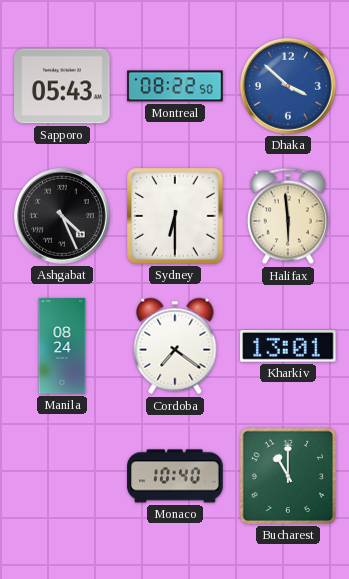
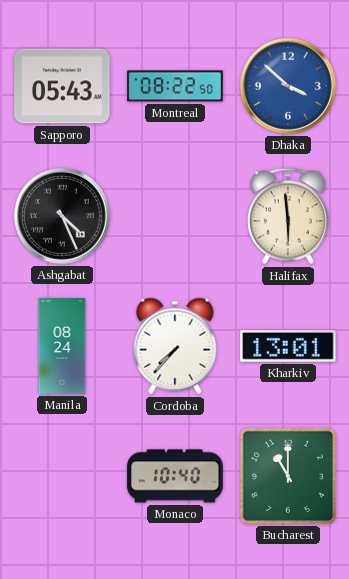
Sydney: 6:30 -> none
Cordoba: 7:21 -> 7:37
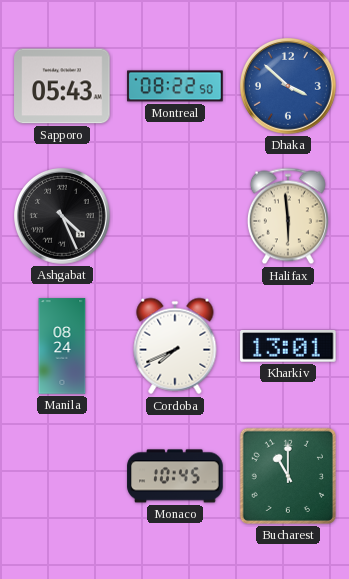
Cordoba: 7:37 -> 7:41
Monaco: 10:40 -> 10:45
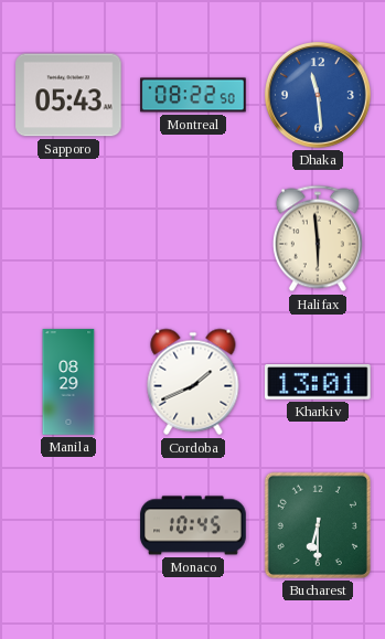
Dhaka: 3:52 -> 11:29
Ashgabat: 4:26 -> none
Manila: 08:24 -> 08:29
Cordoba: 7:41 -> 1:41
Bucharest: 11:00 -> 6:30
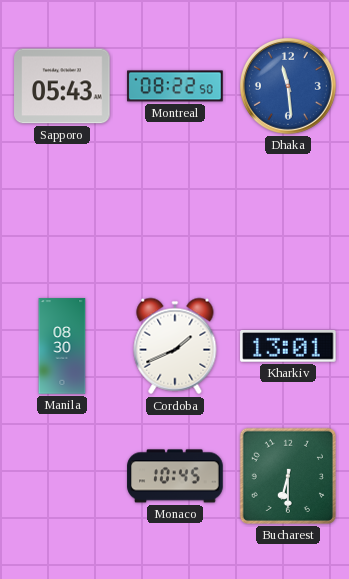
Halifax: 5:59 -> none
Manila: 08:29 -> 08:30
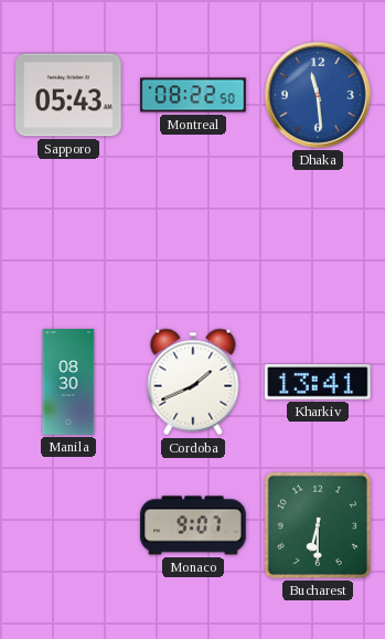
Kharkiv: 13:01 -> 13:41
Monaco: 10:45 -> 9:07
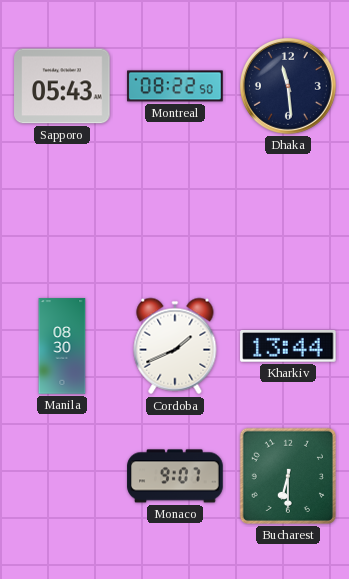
Dhaka dial: blue -> navy
Kharkiv: 13:41 -> 13:44
